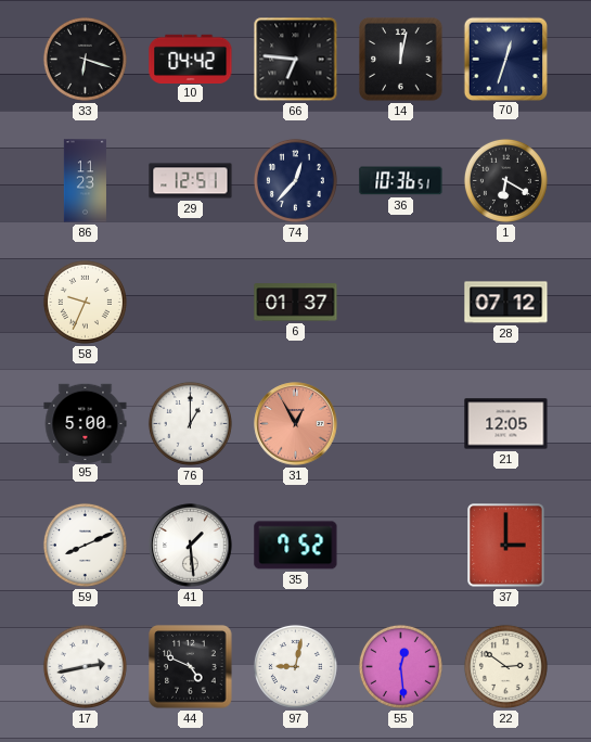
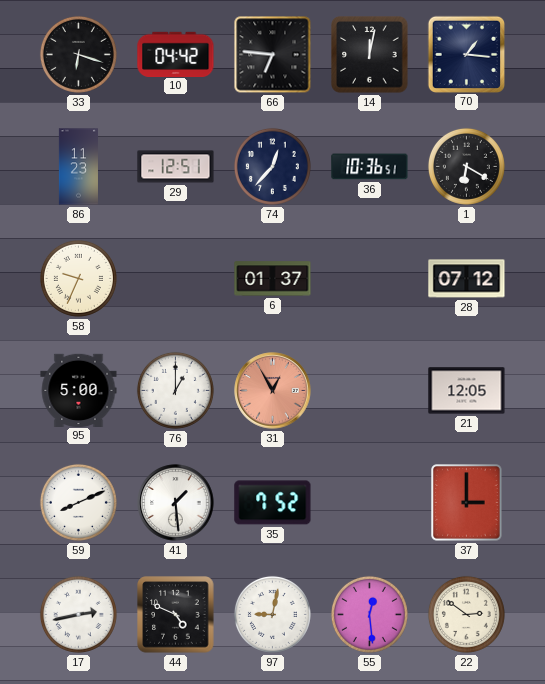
70: 12:33 -> 1:16
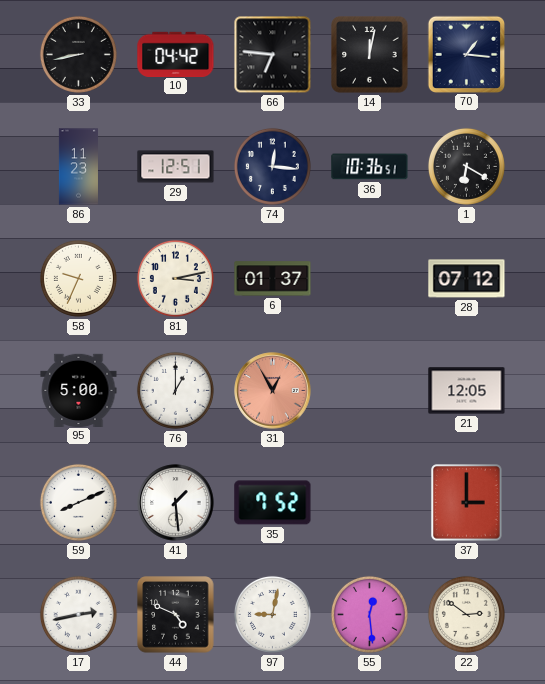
33: 6:18 -> 8:43
74: 12:37 -> 12:16
81: none -> 3:13
